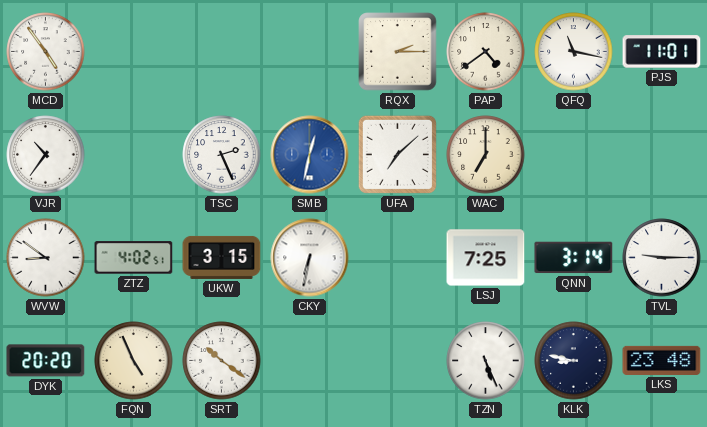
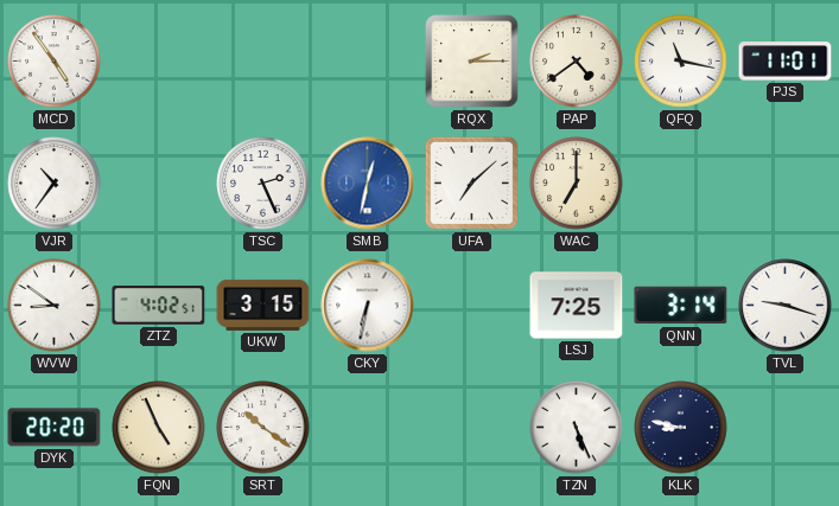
TVL: 9:15 -> 9:18
LKS: 23:48 -> none
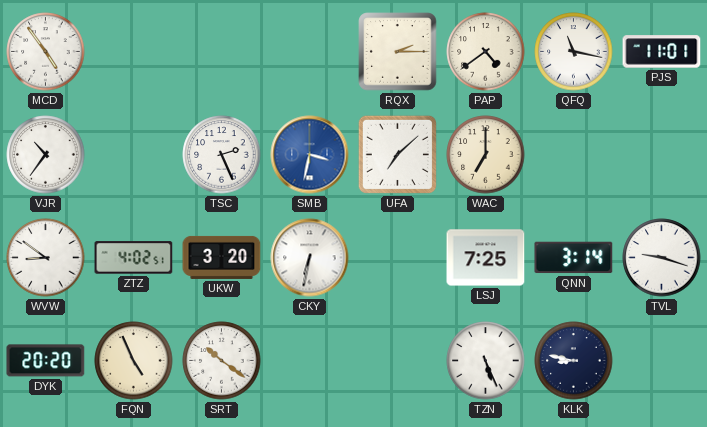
SMB: 12:32 -> 3:32
UKW: 3:15 -> 3:20
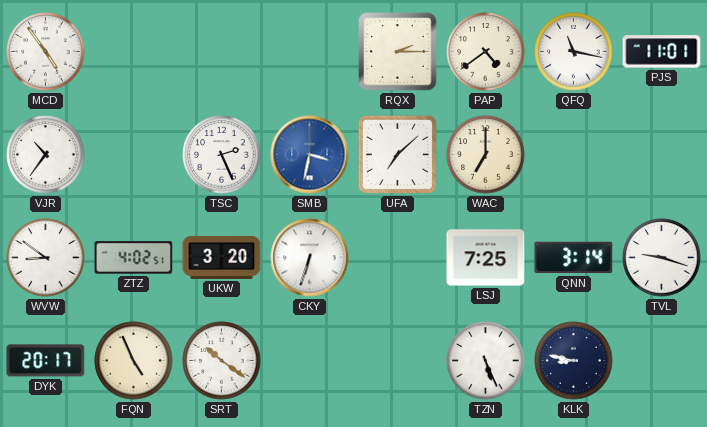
CKY: 6:32 -> 6:33
DYK: 20:20 -> 20:17
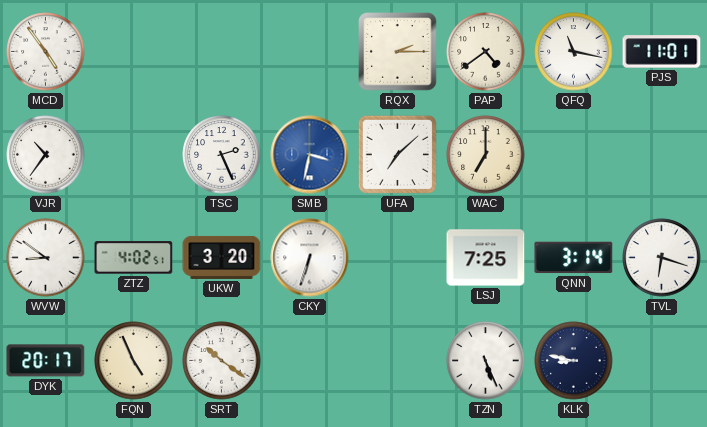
TVL: 9:18 -> 6:18
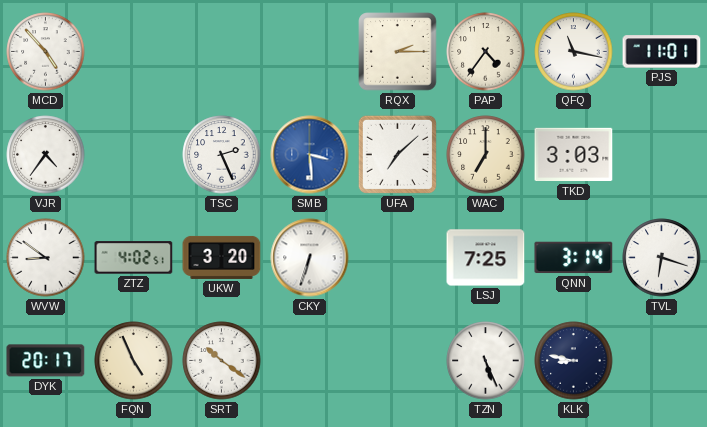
MCD: 4:54 -> 4:53
PAP: 4:39 -> 4:36
VJR: 10:36 -> 4:36
SMB: 3:32 -> 3:29
TKD: none -> 3:03
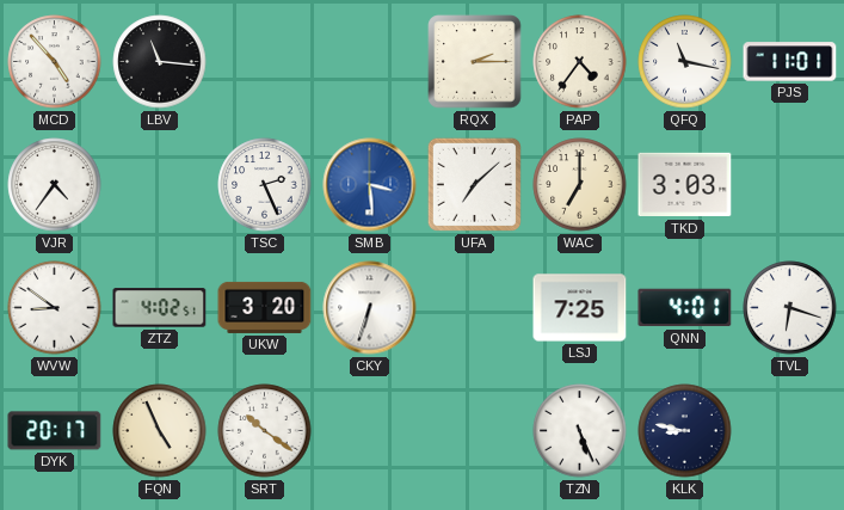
LBV: none -> 11:16
QNN: 3:14 -> 4:01
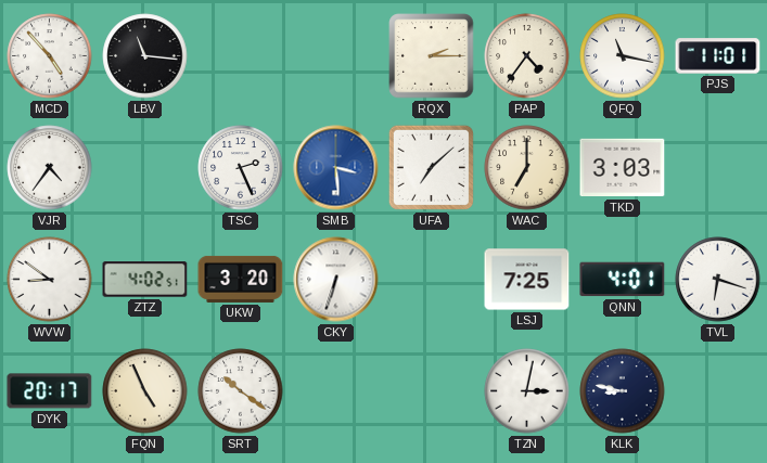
TZN: 5:26 -> 3:02
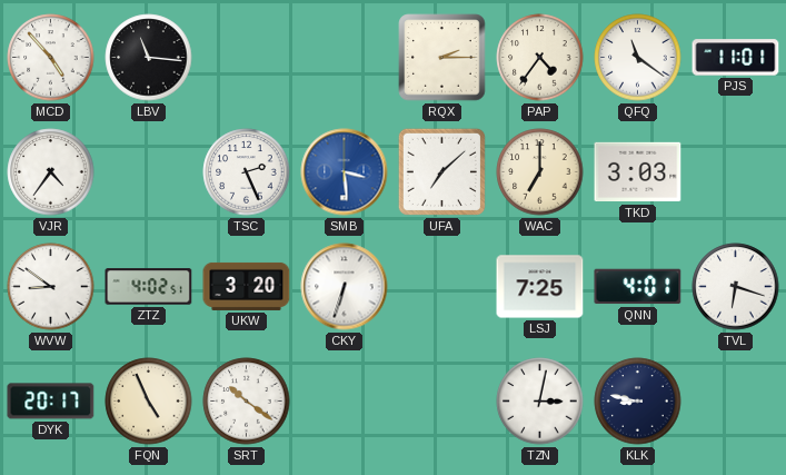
QFQ: 11:17 -> 11:21
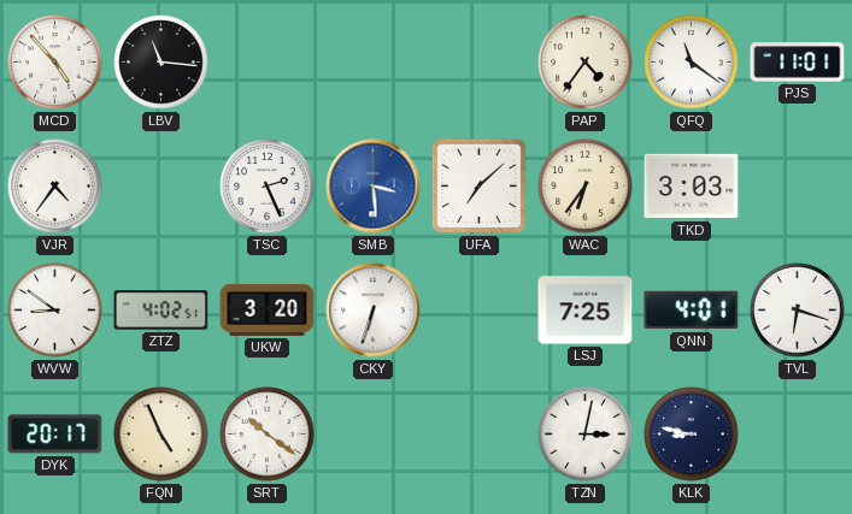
RQX: 2:15 -> none
WAC: 7:00 -> 6:36
